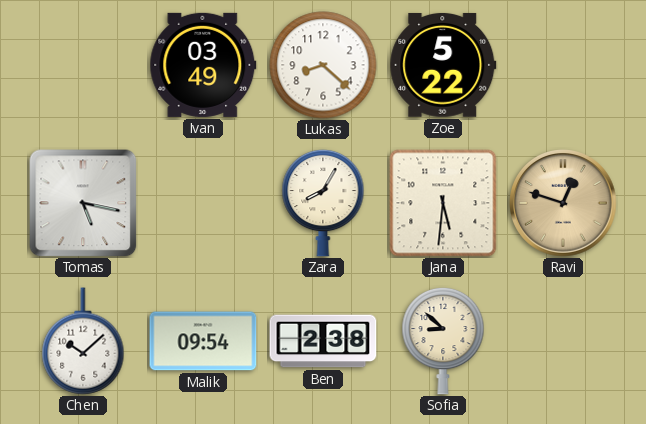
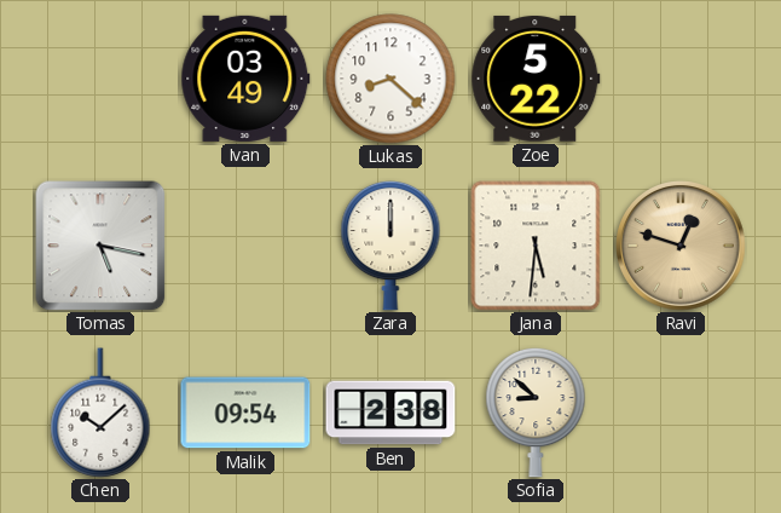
Zara: 8:05 -> 12:00
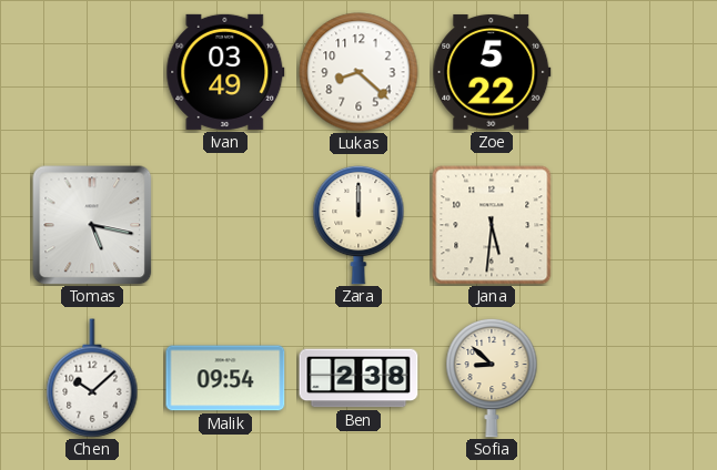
Ravi: 12:48 -> none
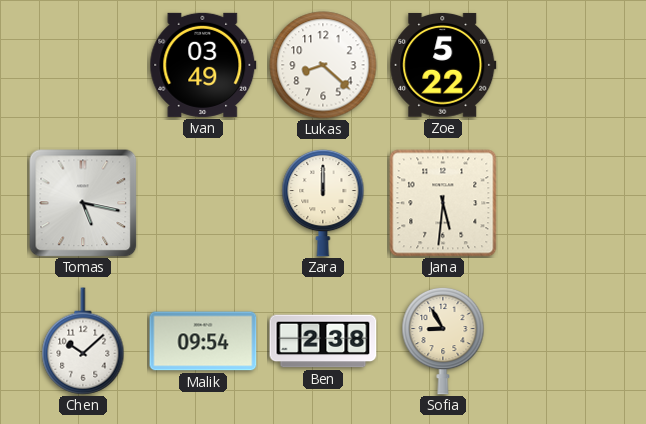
Sofia: 8:52 -> 8:55
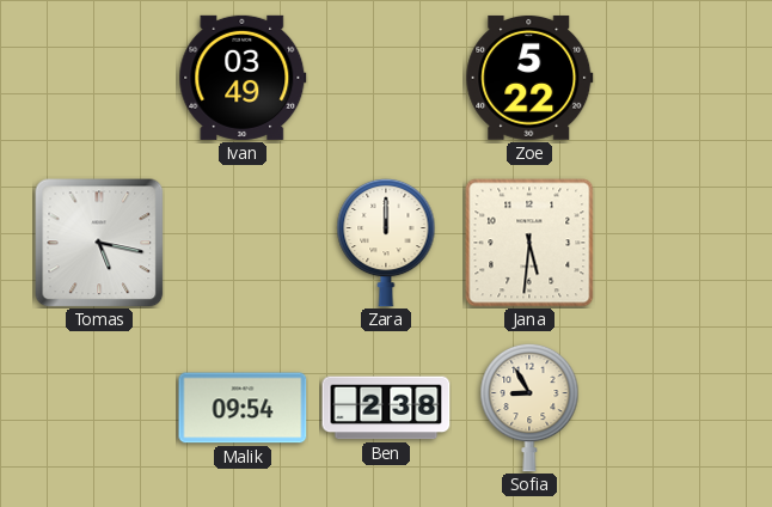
Lukas: 8:22 -> none
Chen: 10:08 -> none
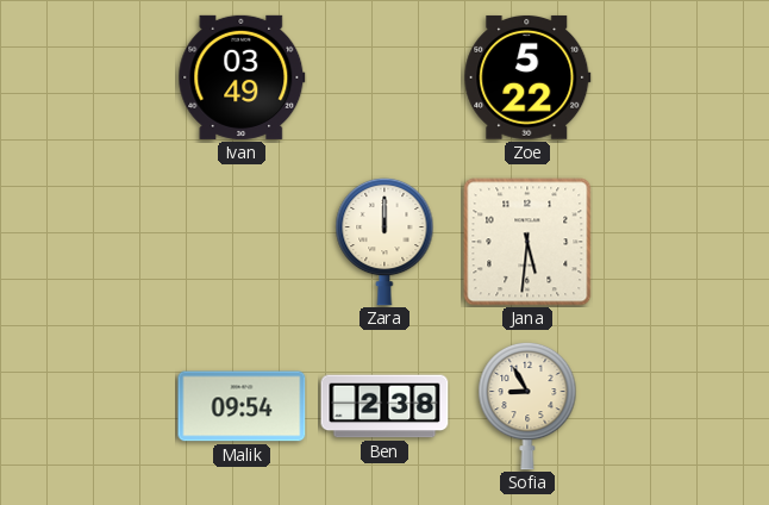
Tomas: 5:17 -> none
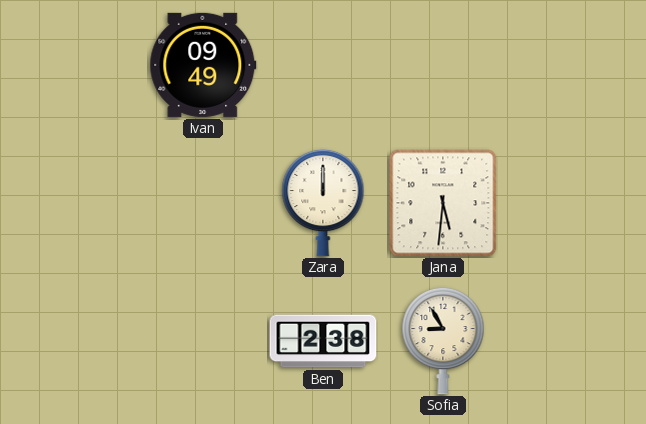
Ivan: 03:49 -> 09:49
Zoe: 5:22 -> none
Malik: 09:54 -> none
